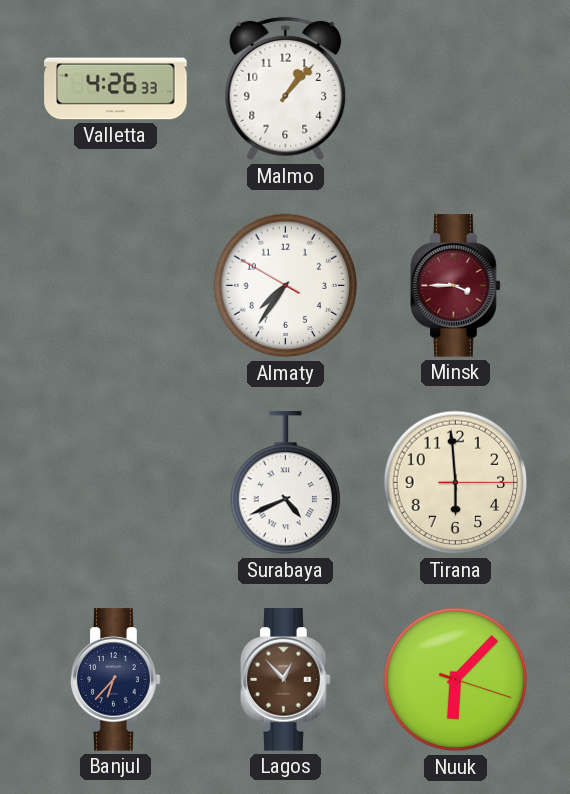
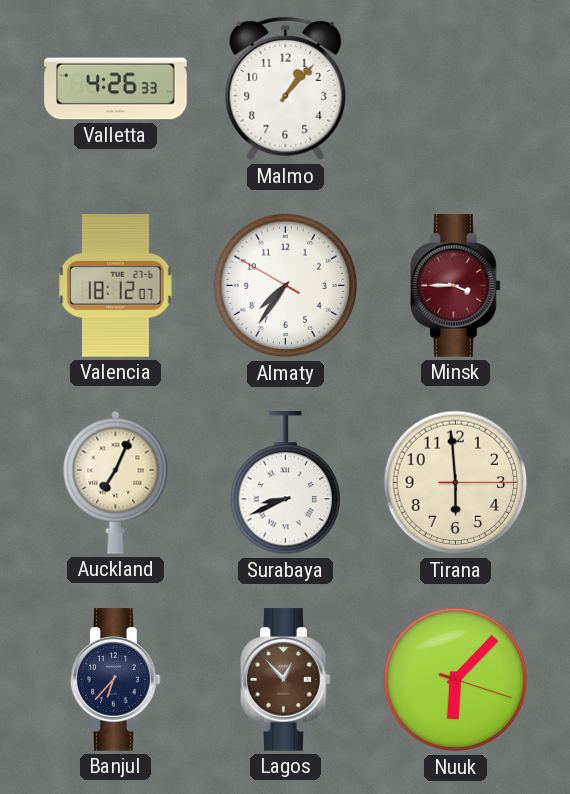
Valencia: none -> 18:12
Auckland: none -> 7:04
Surabaya: 4:41 -> 8:41
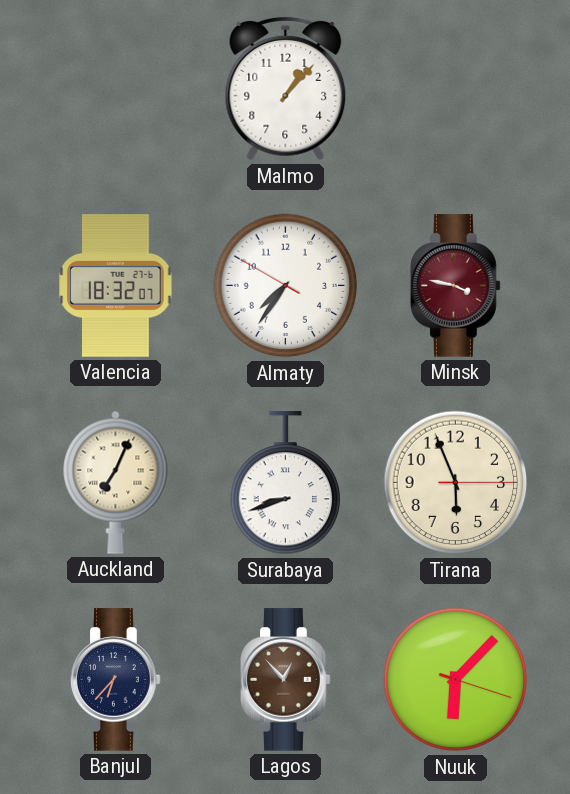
Valletta: 4:26 -> none
Valencia: 18:12 -> 18:32
Minsk: 3:45 -> 3:47
Surabaya: 8:41 -> 8:42
Tirana: 5:59 -> 5:56
